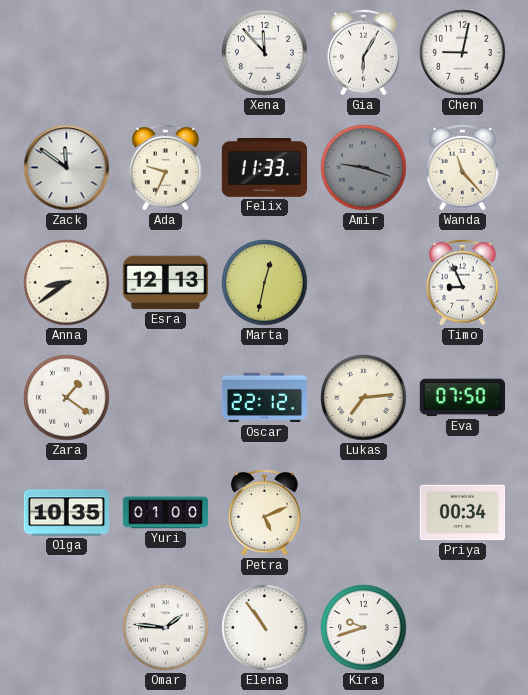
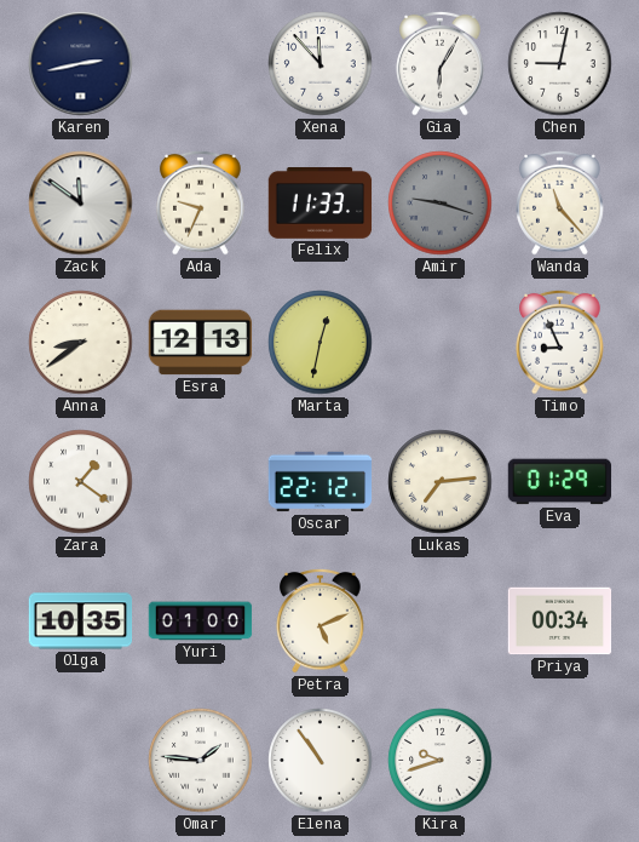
Karen: none -> 2:43
Eva: 07:50 -> 01:29
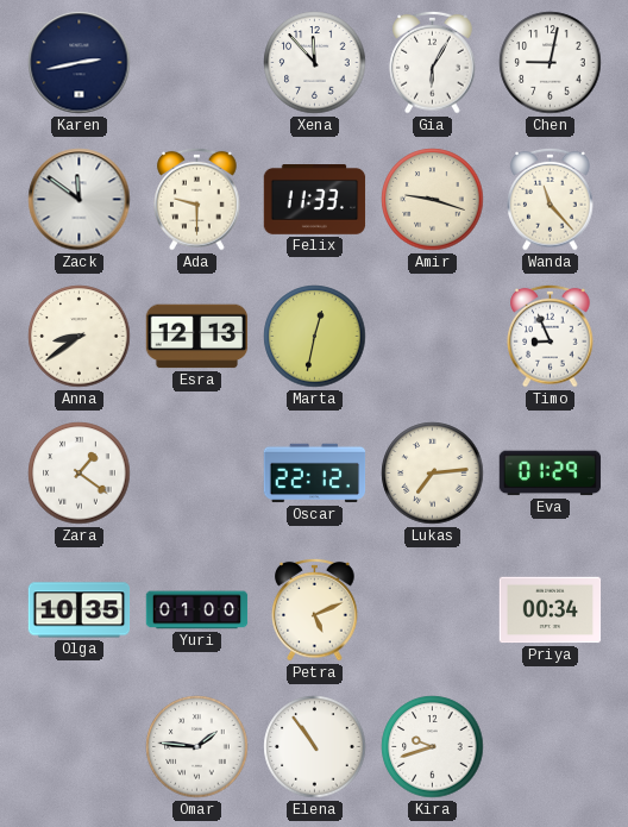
Ada: 9:34 -> 9:30
Amir dial: grey -> cream
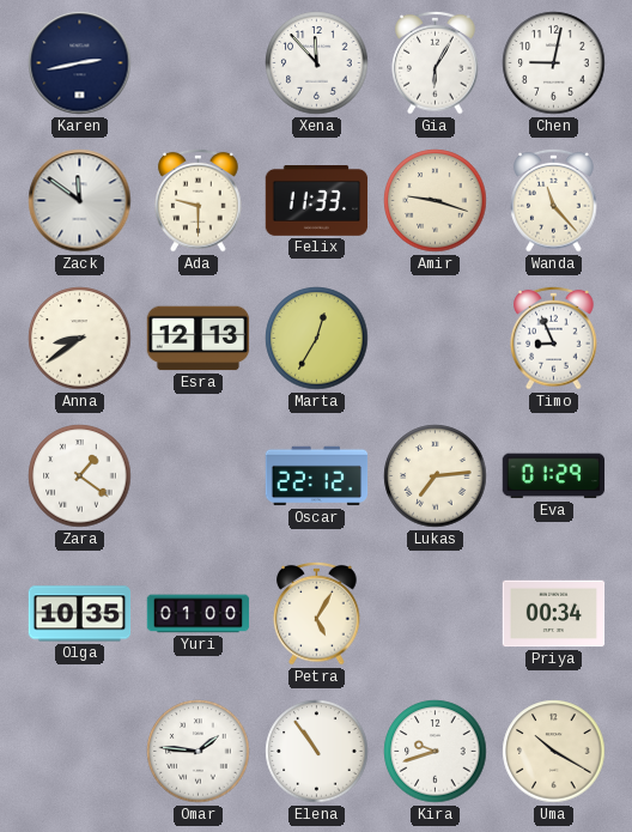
Marta: 12:32 -> 12:35
Petra: 5:11 -> 5:05
Uma: none -> 10:20
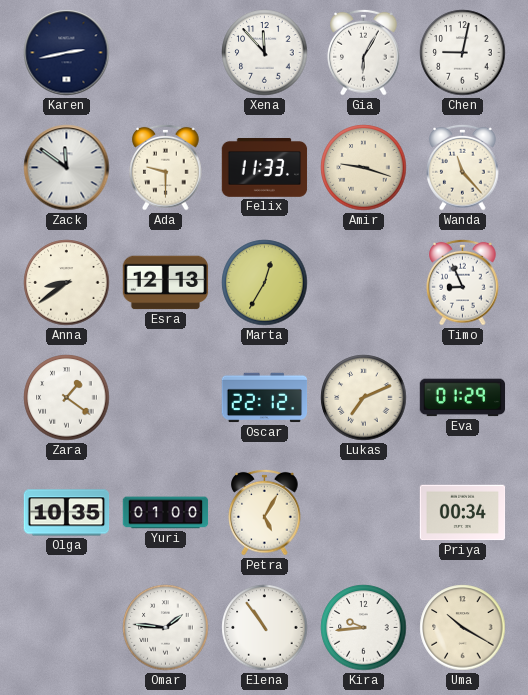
Lukas: 7:14 -> 7:11
Kira: 9:42 -> 9:44
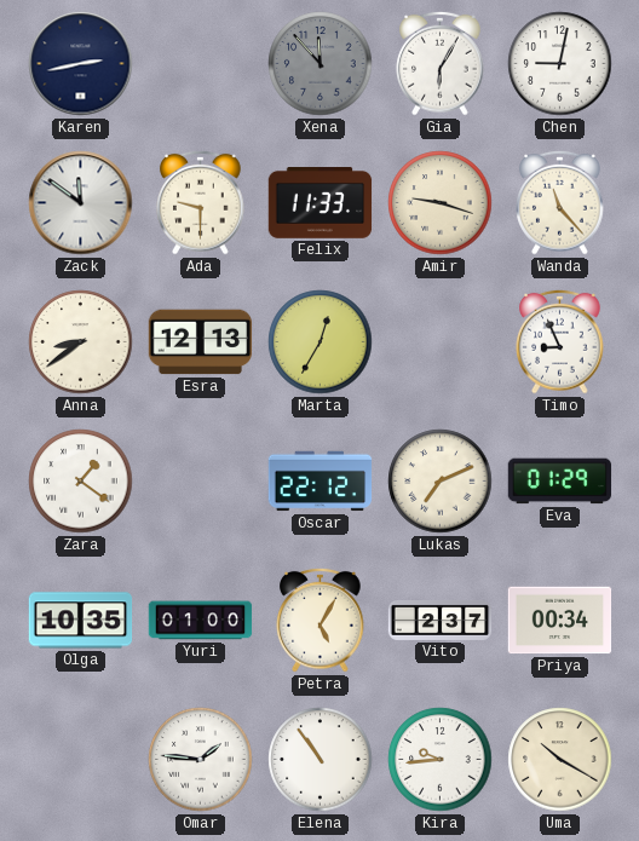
Xena dial: white -> grey
Vito: none -> 2:37
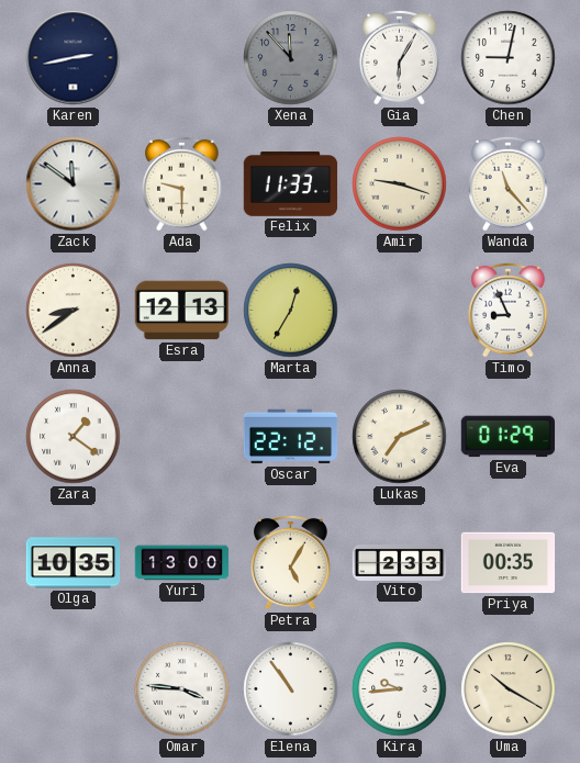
Yuri: 01:00 -> 13:00
Vito: 2:37 -> 2:33
Priya: 00:34 -> 00:35
Omar: 1:46 -> 3:46
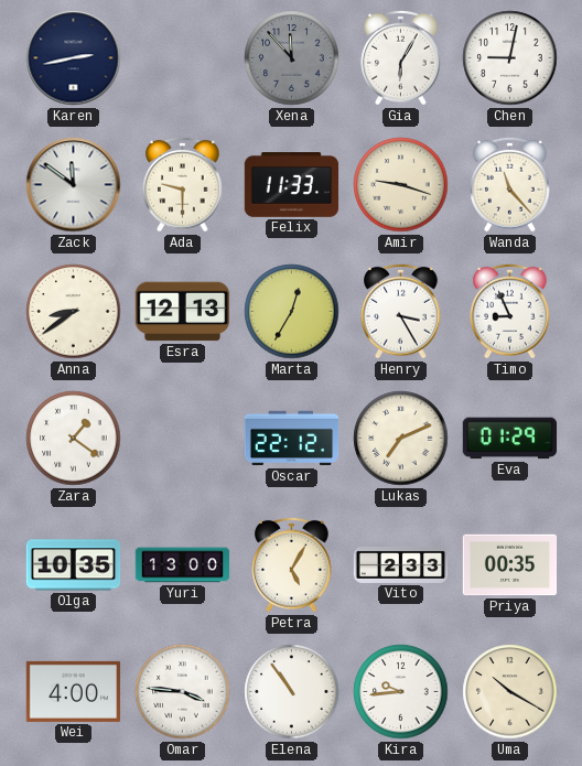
Henry: none -> 3:25
Wei: none -> 4:00
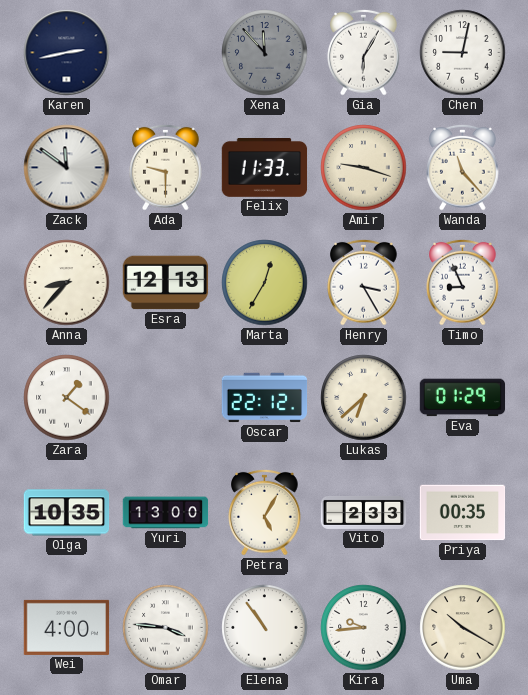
Anna: 8:39 -> 8:37
Lukas: 7:11 -> 6:38
